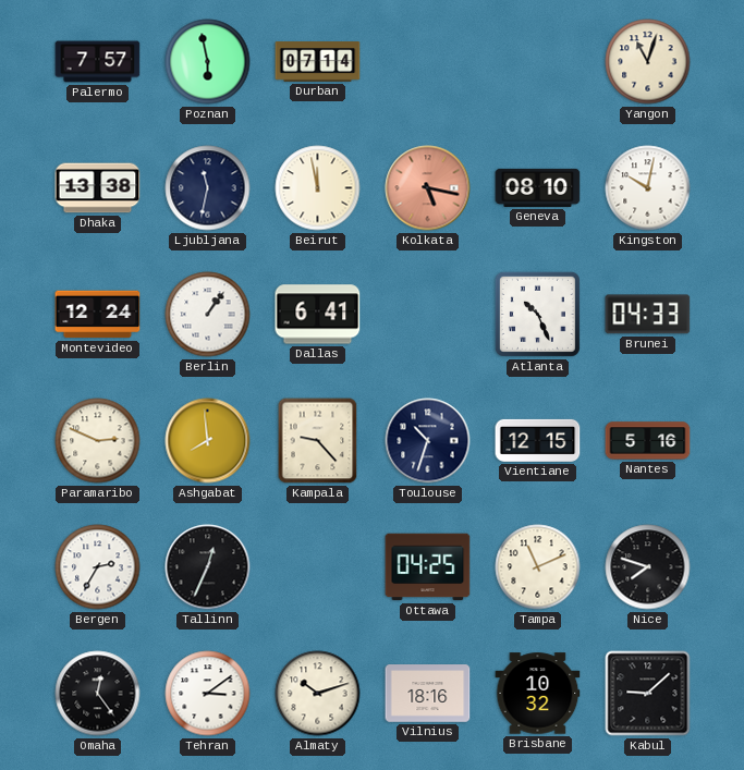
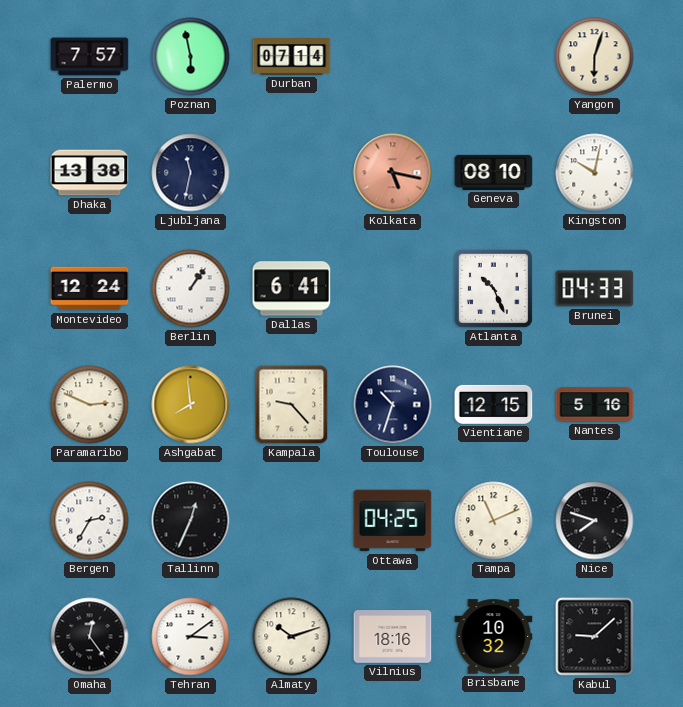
Yangon: 11:03 -> 6:03
Beirut: 11:58 -> none
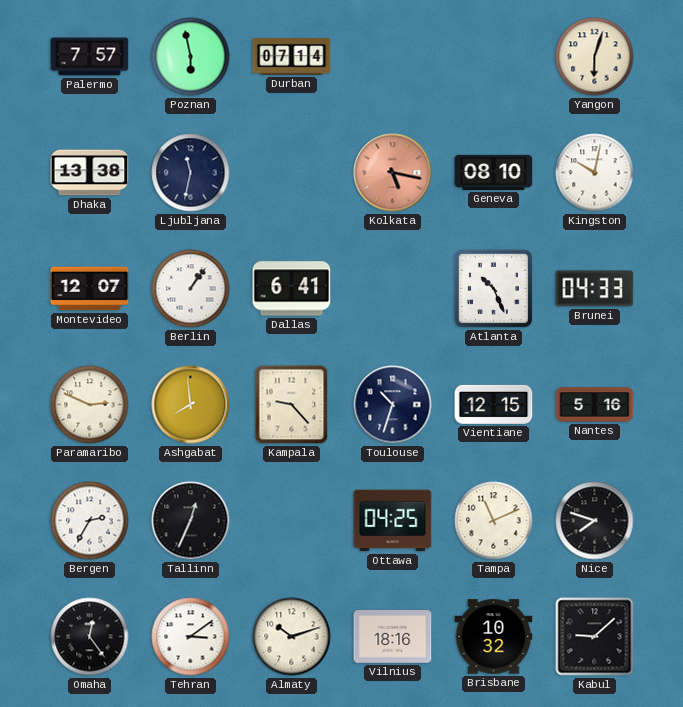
Montevideo: 12:24 -> 12:07
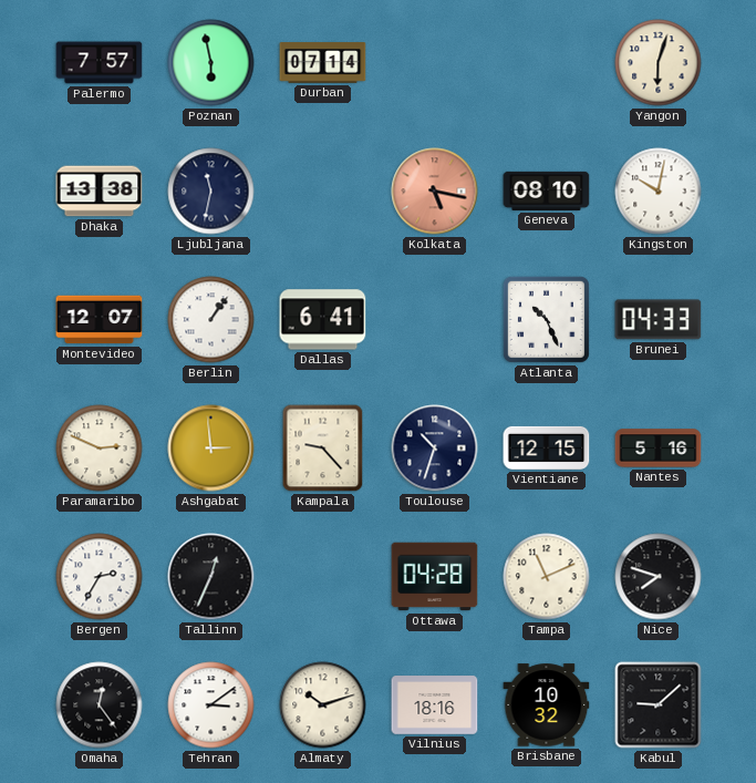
Ashgabat: 7:59 -> 2:59
Ottawa: 04:25 -> 04:28
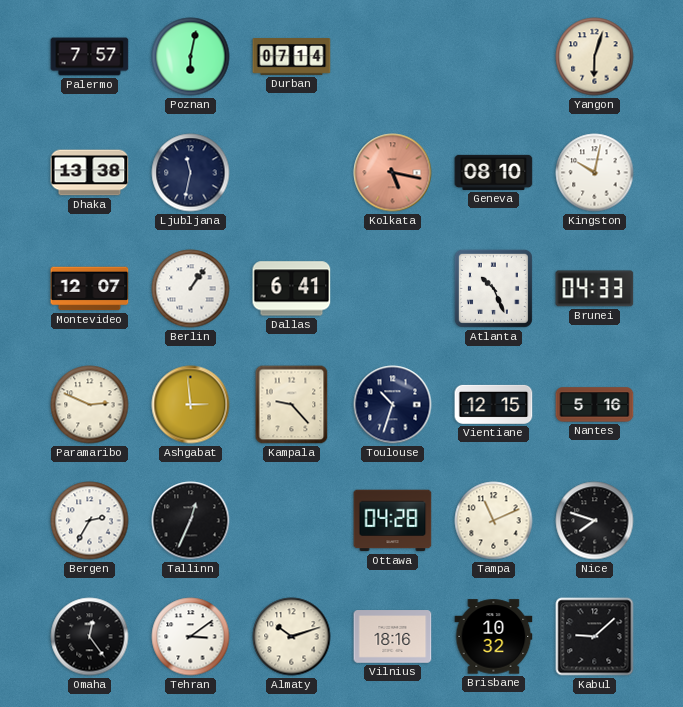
Poznan: 5:58 -> 6:02
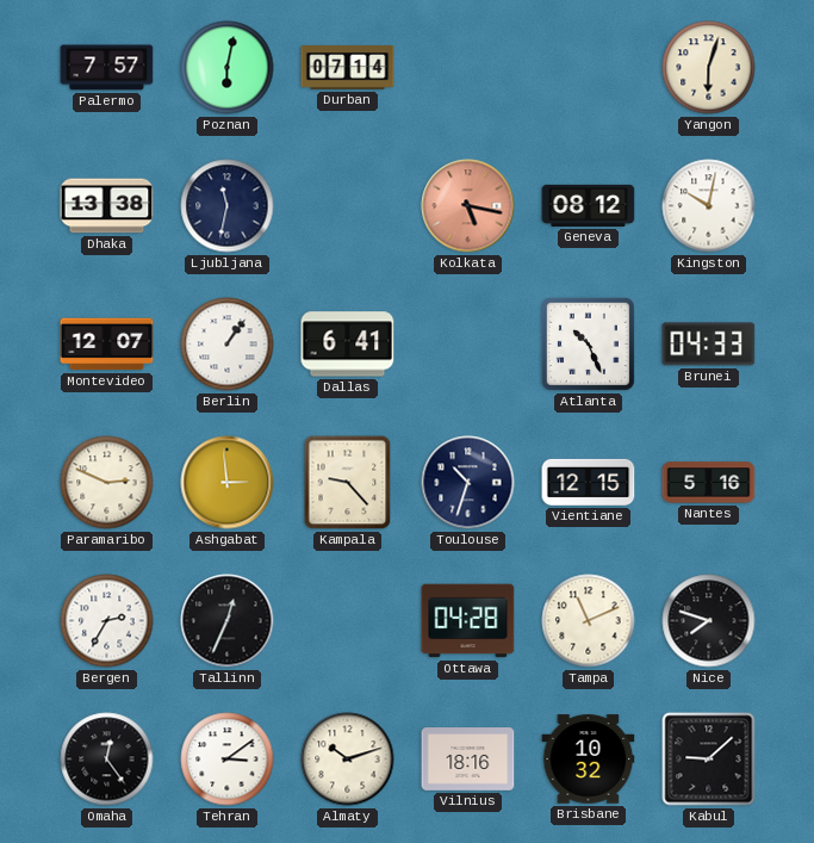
Geneva: 08:10 -> 08:12
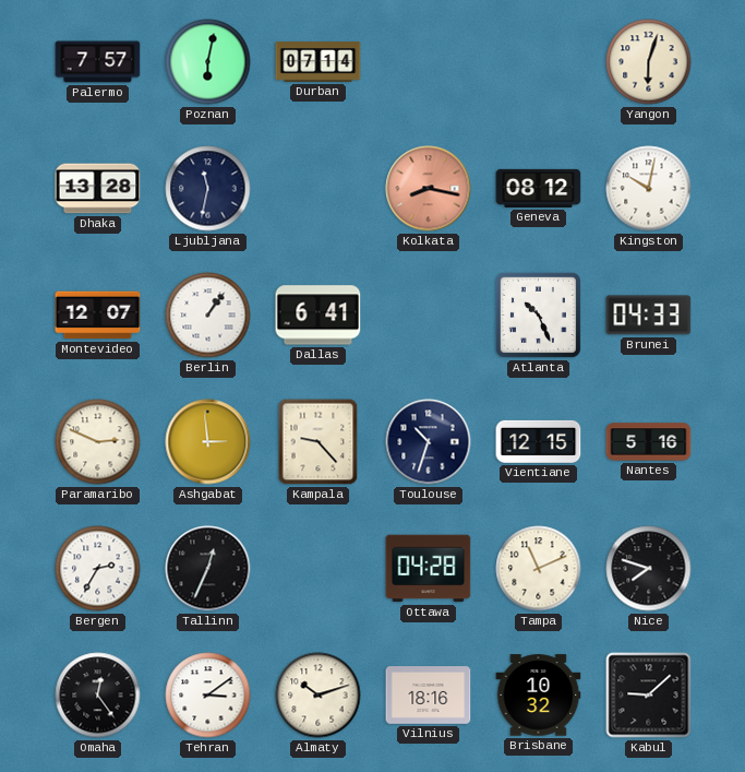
Dhaka: 13:38 -> 13:28
Kolkata: 5:17 -> 8:17
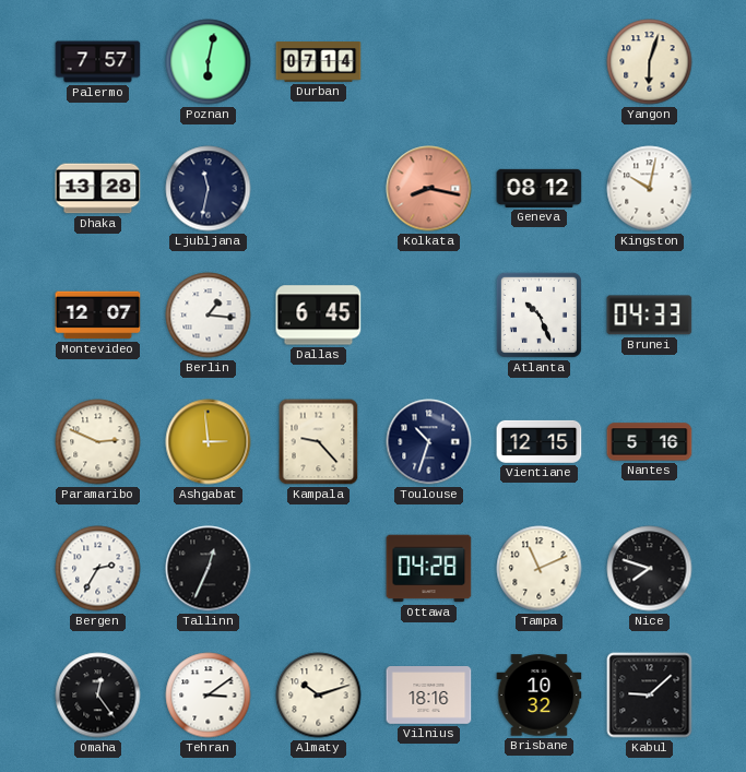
Berlin: 1:06 -> 1:16
Dallas: 6:41 -> 6:45
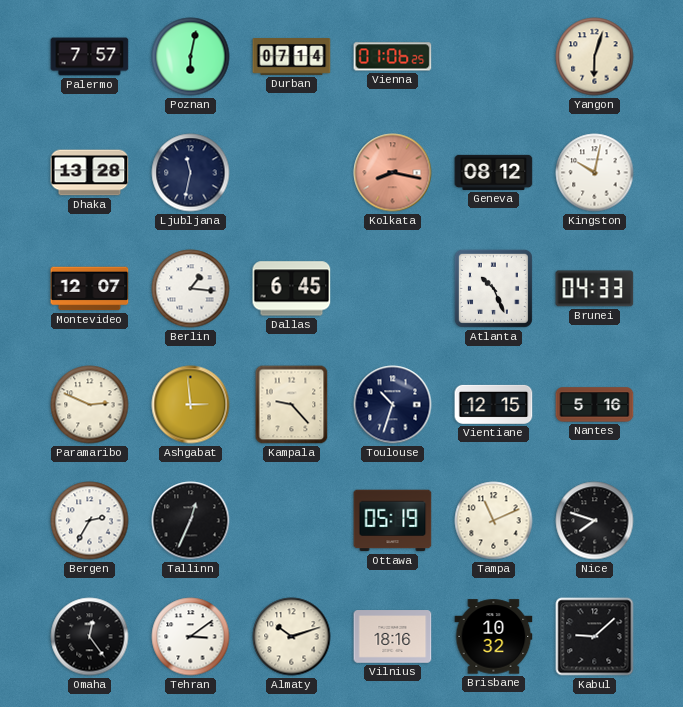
Vienna: none -> 01:06
Ottawa: 04:28 -> 05:19
